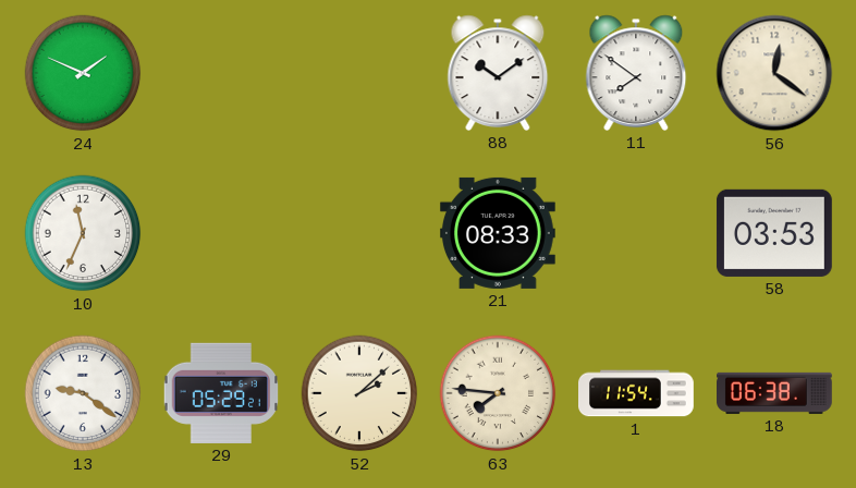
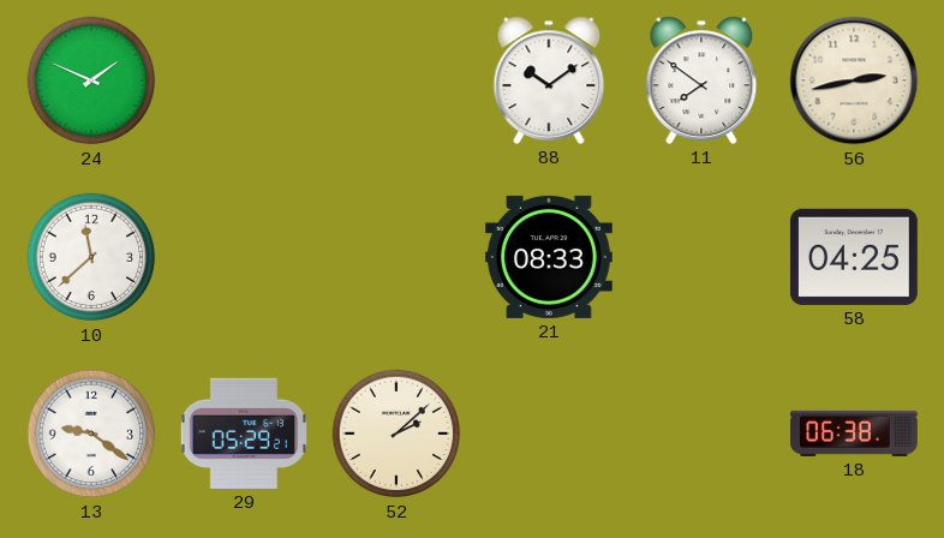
56: 12:21 -> 2:43
10: 11:34 -> 11:38
58: 03:53 -> 04:25
63: 7:46 -> none
1: 11:54 -> none
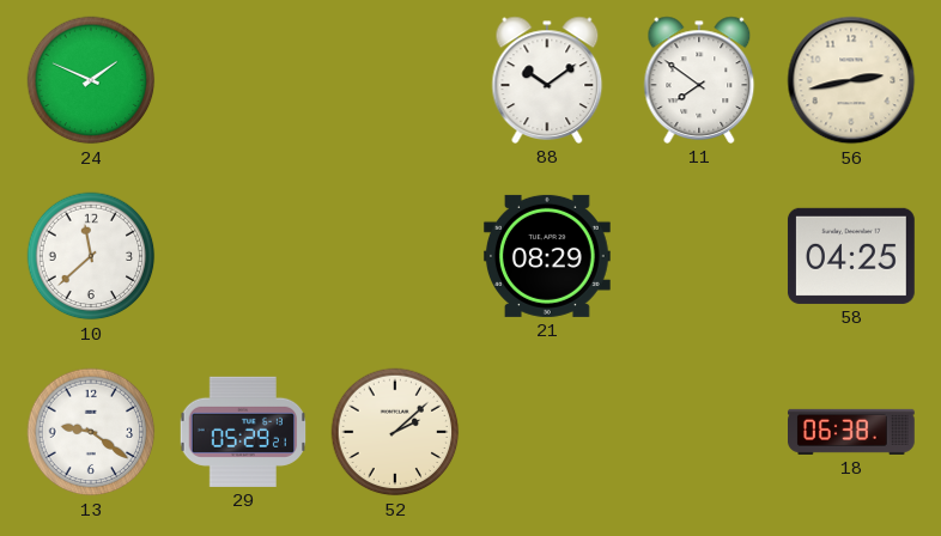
21: 08:33 -> 08:29
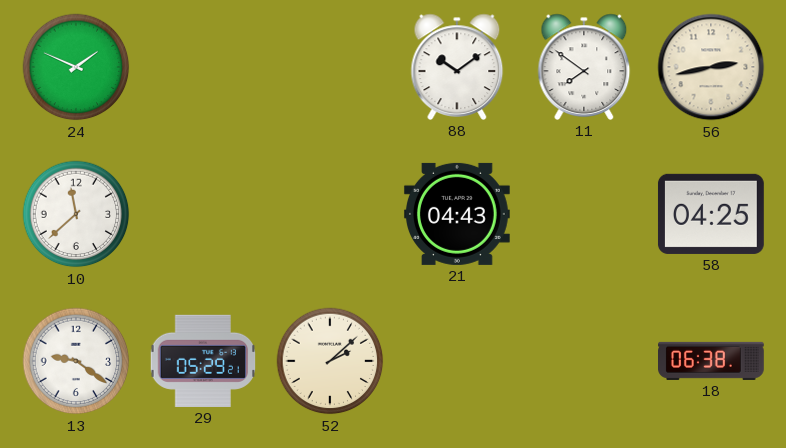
21: 08:29 -> 04:43
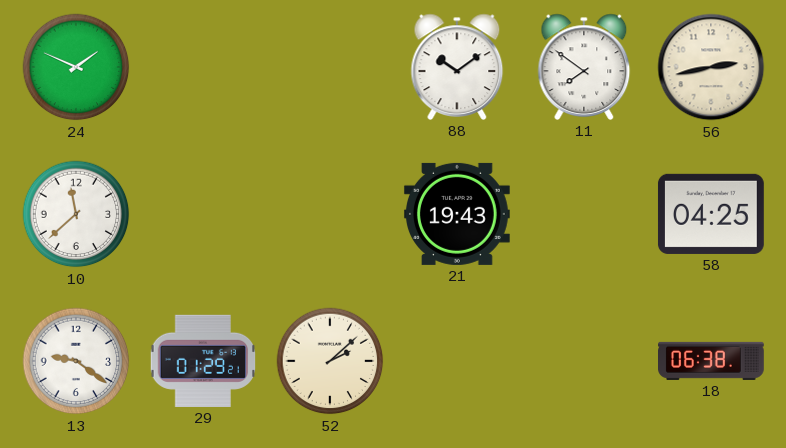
21: 04:43 -> 19:43
29: 05:29 -> 01:29
